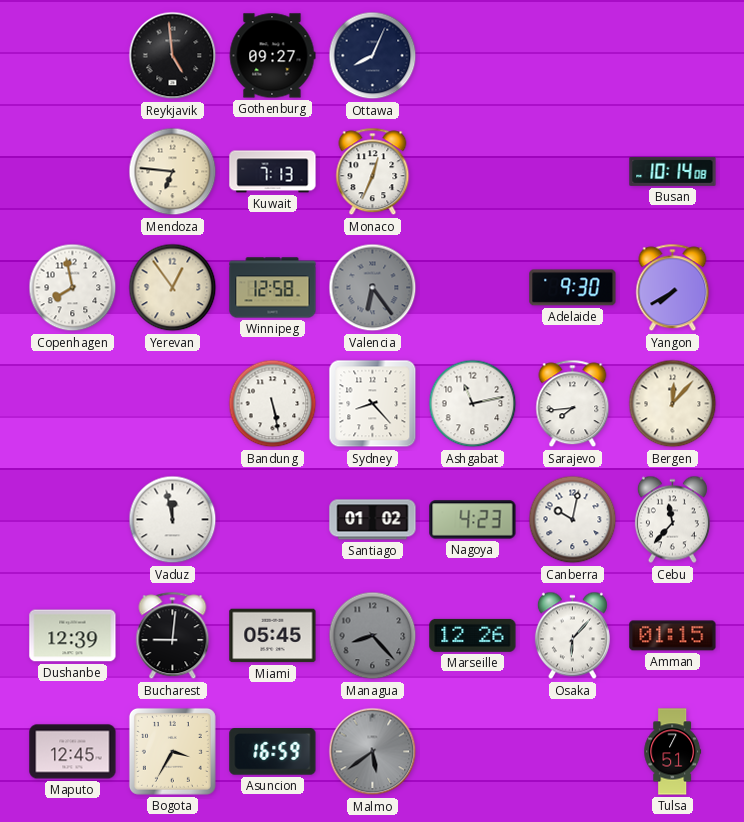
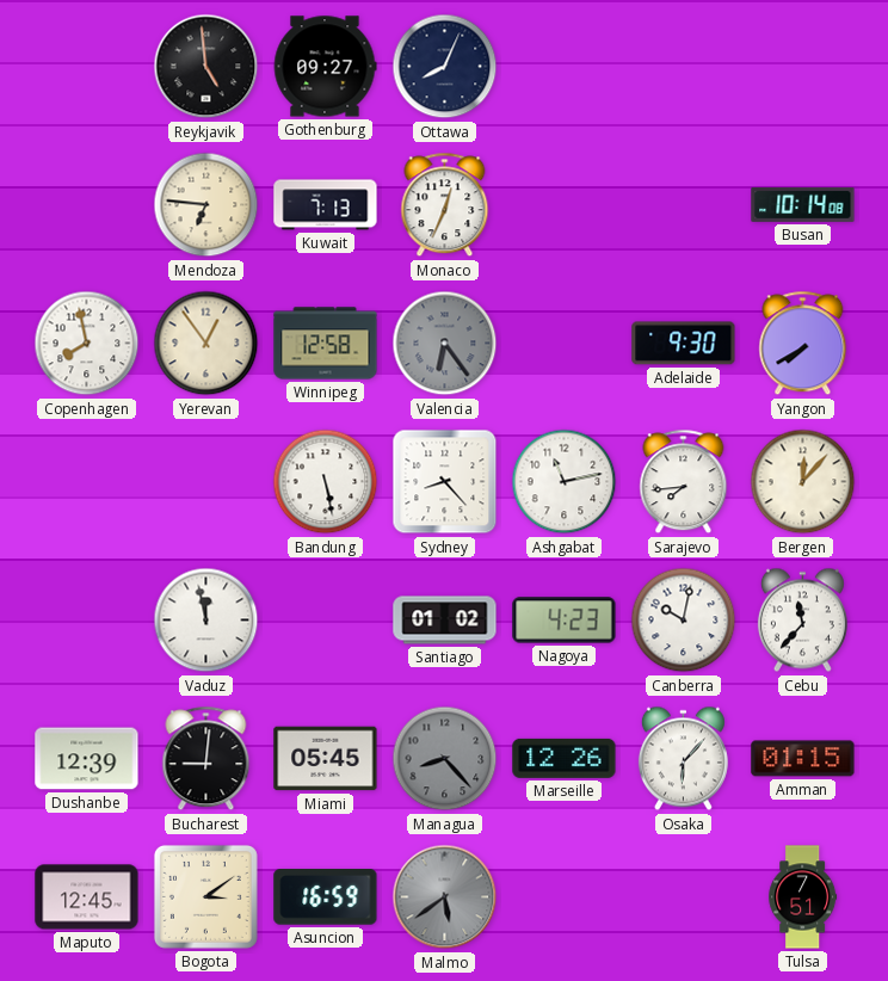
Bogota: 3:35 -> 3:09
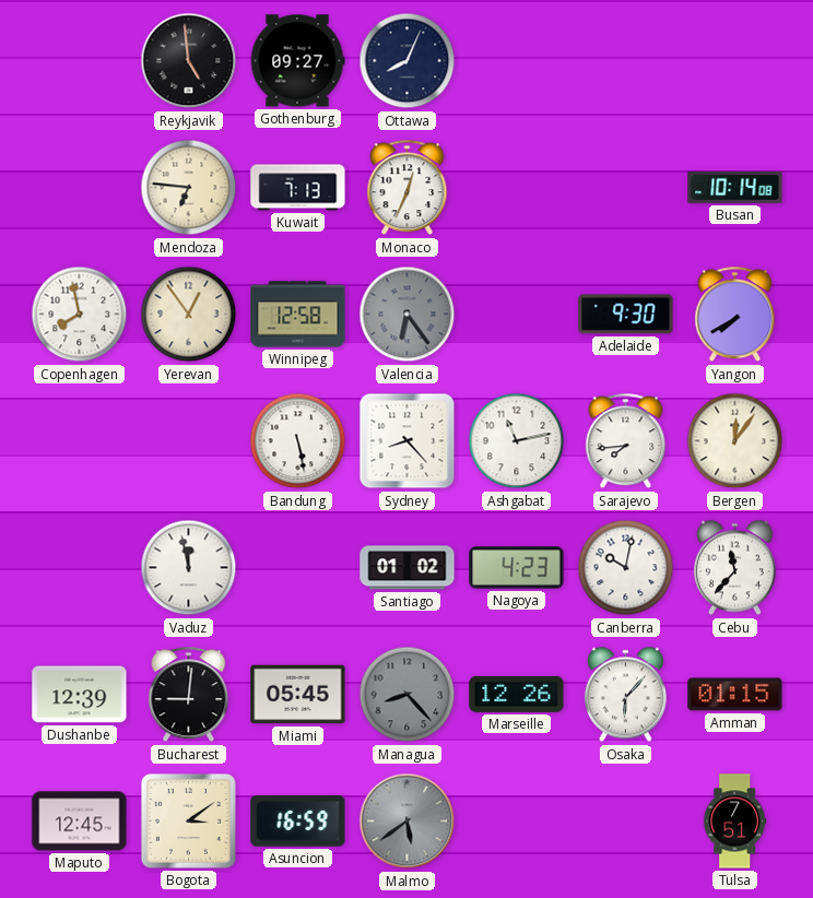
Bergen: 12:07 -> 12:06
